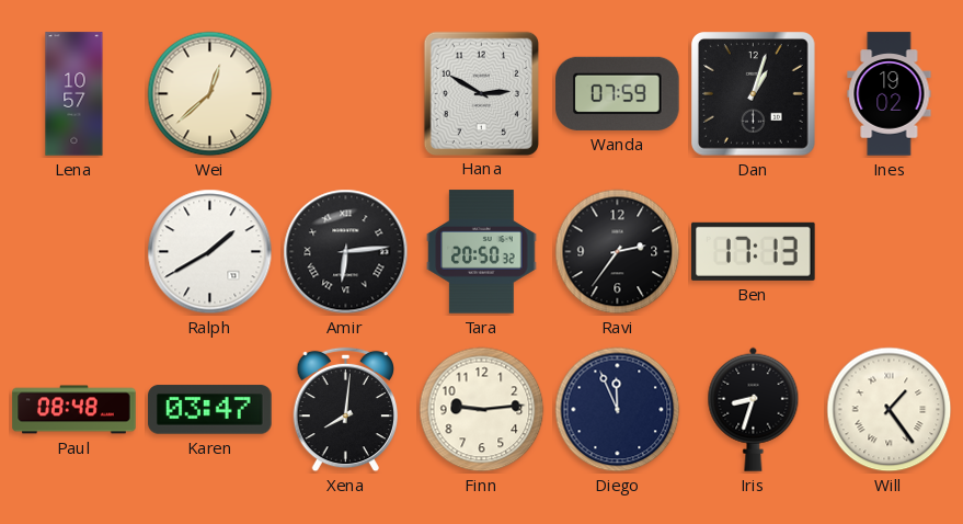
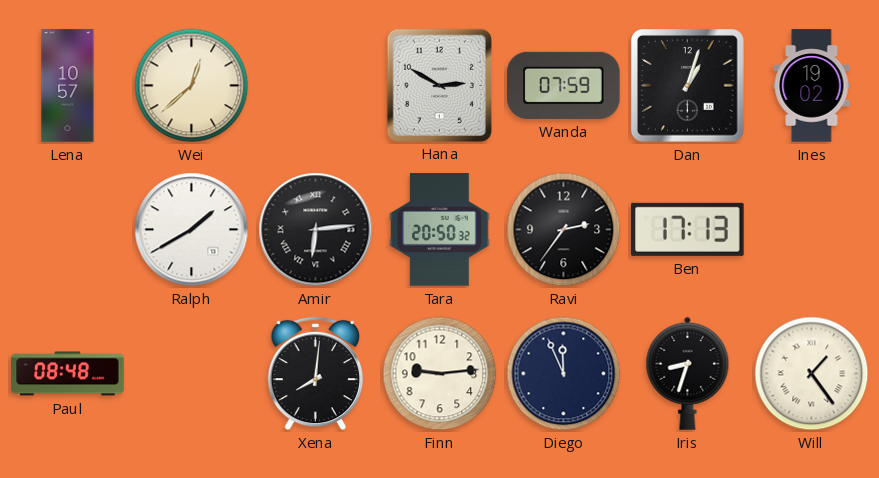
Karen: 03:47 -> none
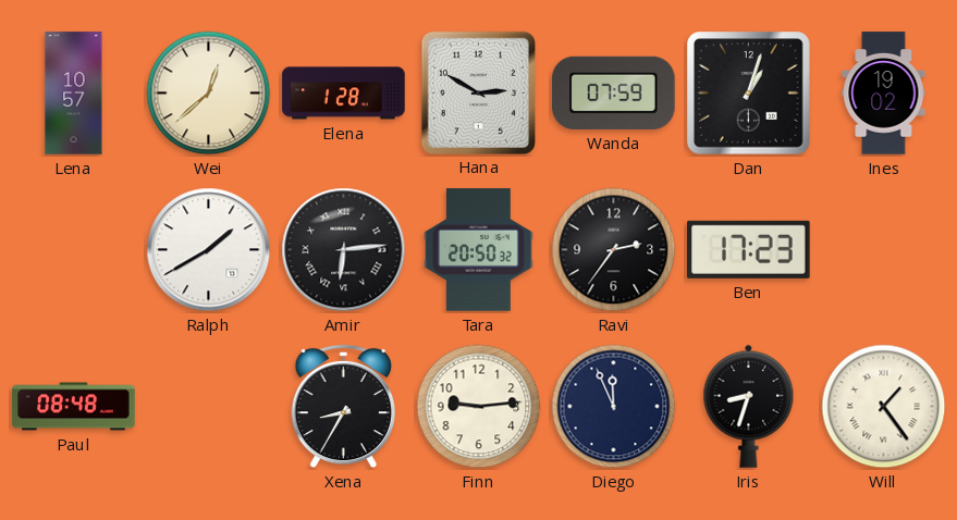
Elena: none -> 1:28
Ben: 17:13 -> 17:23
Xena: 8:01 -> 8:35
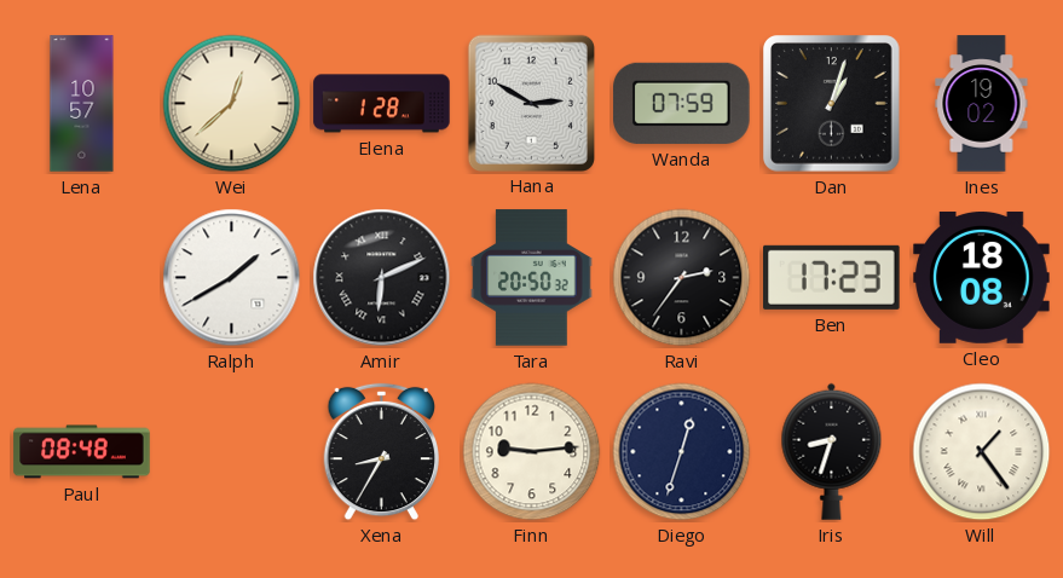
Amir: 6:14 -> 6:11
Cleo: none -> 18:08
Diego: 11:56 -> 12:33
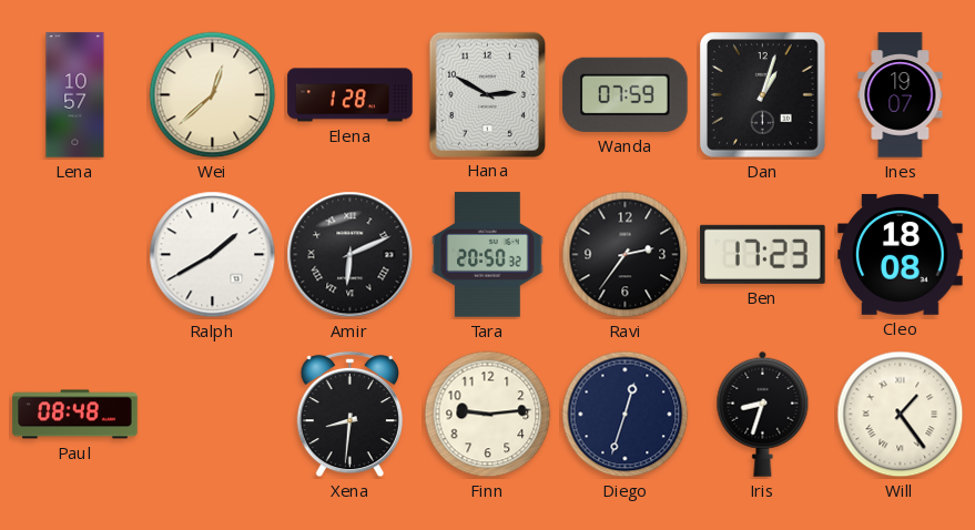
Ines: 19:02 -> 19:07
Xena: 8:35 -> 8:31
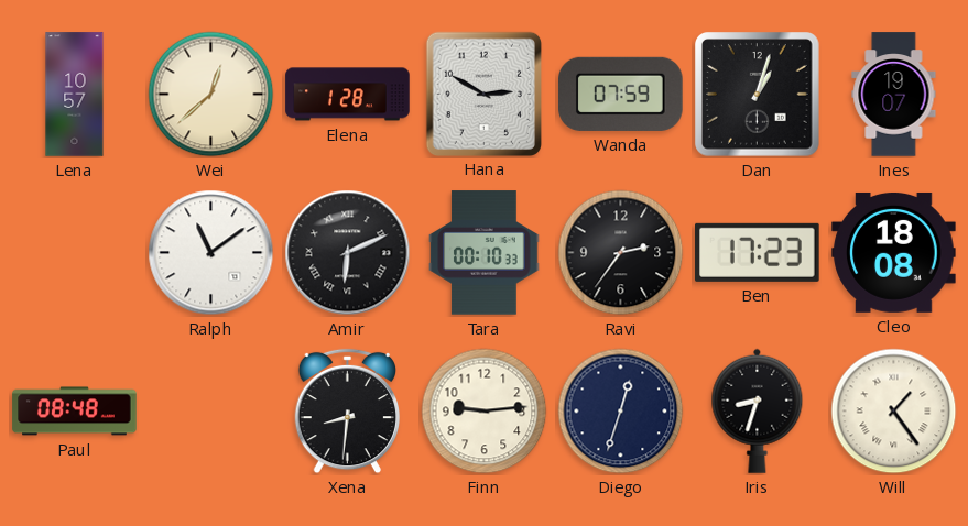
Ralph: 1:40 -> 11:09
Tara: 20:50 -> 00:10
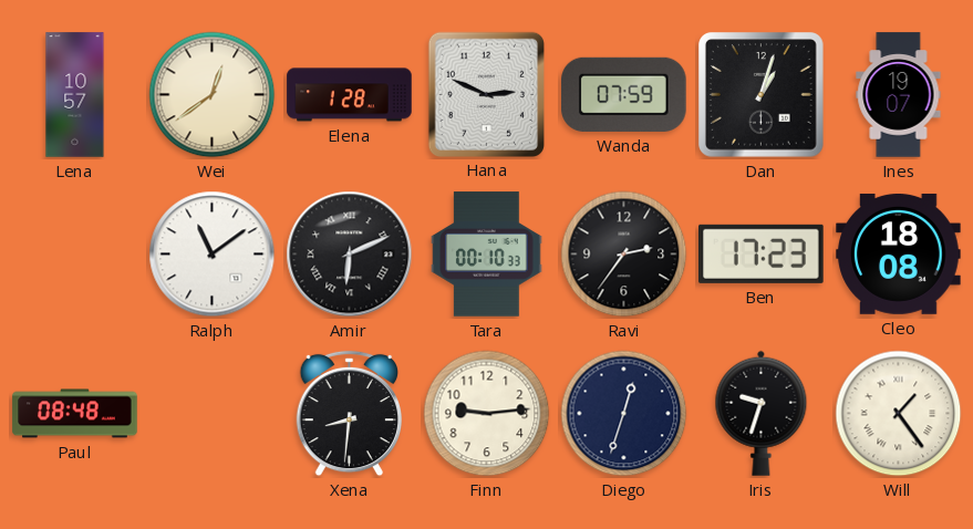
Wei: 12:38 -> 12:39
Hana: 2:50 -> 2:49
Iris: 8:33 -> 9:33
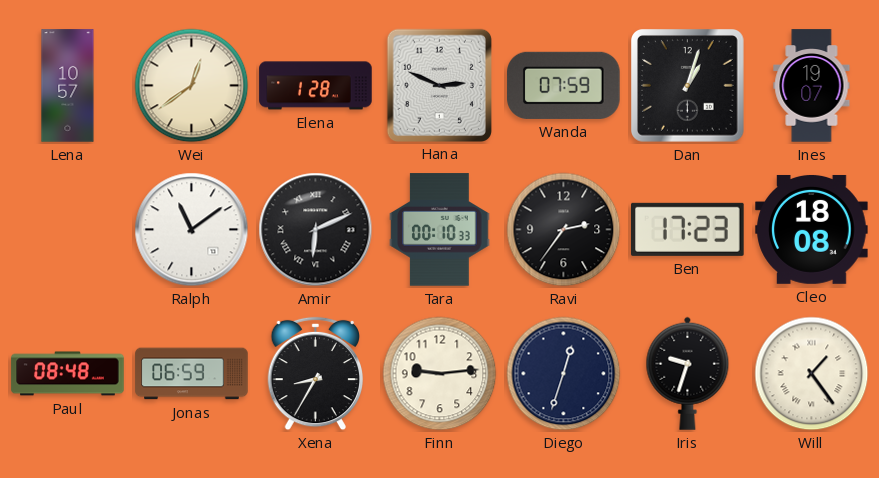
Jonas: none -> 06:59
Xena: 8:31 -> 8:35
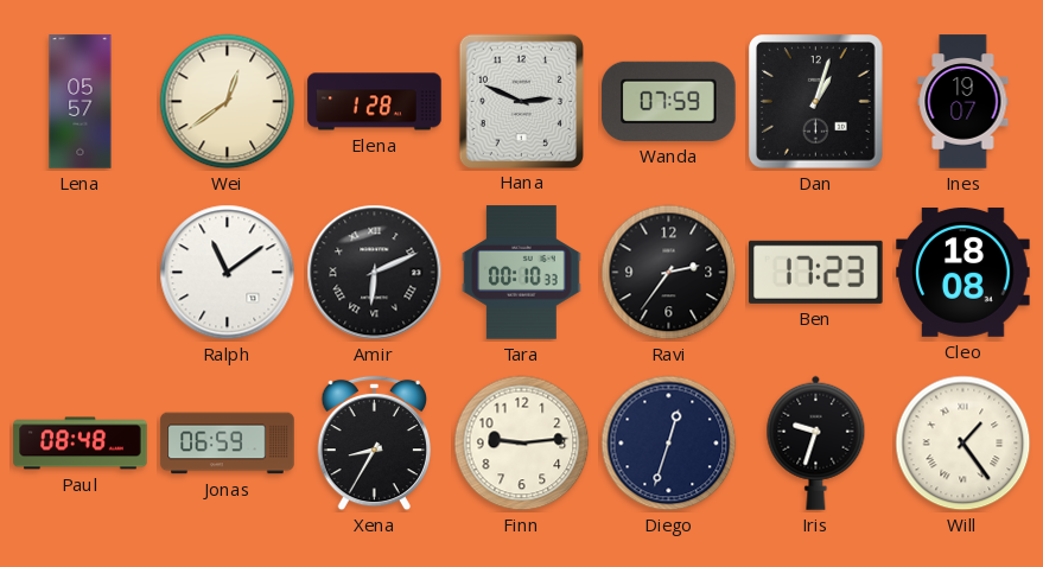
Lena: 10:57 -> 05:57
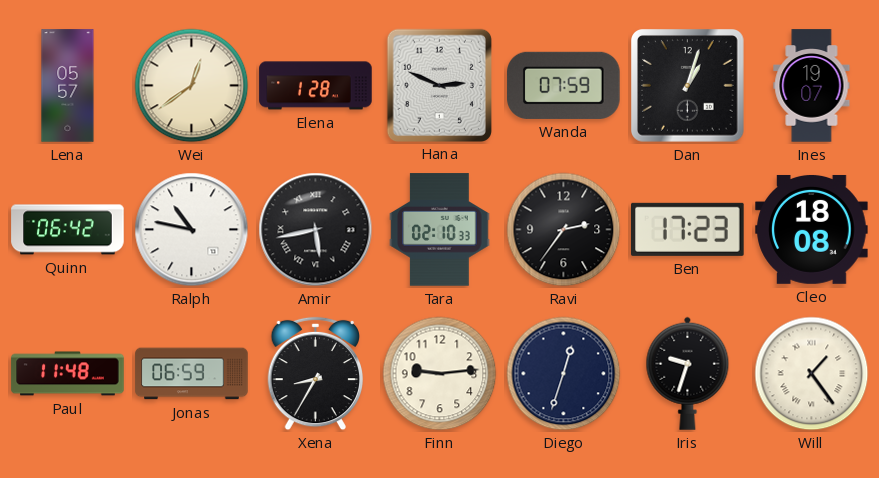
Quinn: none -> 06:42
Ralph: 11:09 -> 10:47
Amir: 6:11 -> 5:43
Tara: 00:10 -> 02:10
Paul: 08:48 -> 11:48
